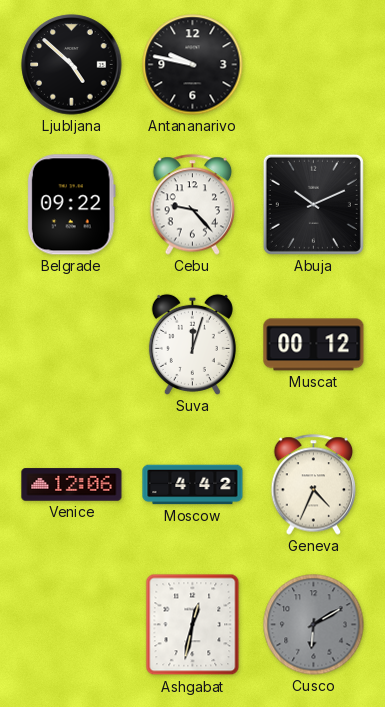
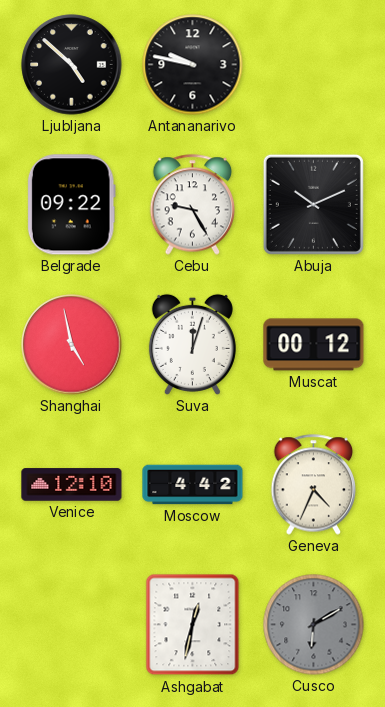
Cebu: 9:23 -> 9:25
Shanghai: none -> 4:58
Venice: 12:06 -> 12:10
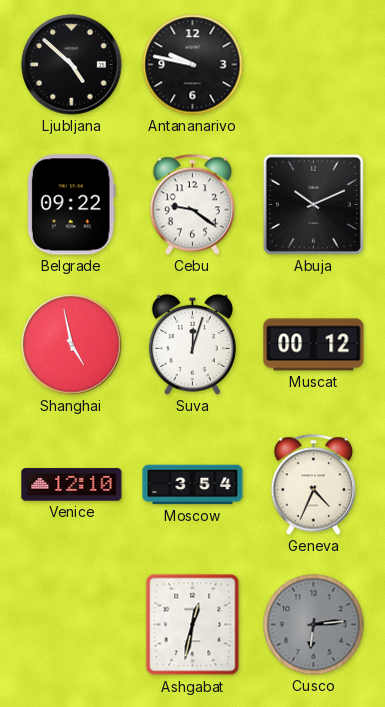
Cebu: 9:25 -> 9:21
Moscow: 4:42 -> 3:54
Cusco: 6:10 -> 6:14
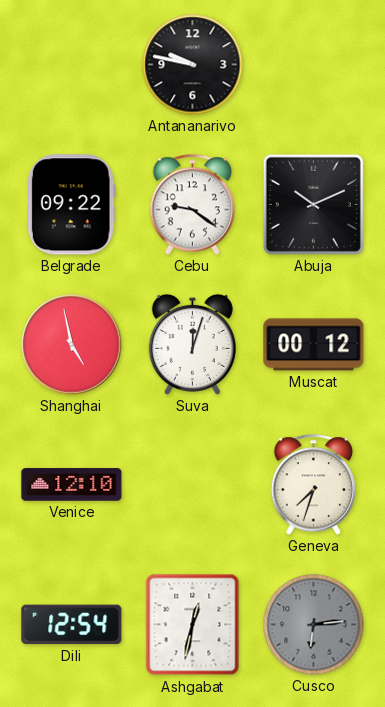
Ljubljana: 4:52 -> none
Moscow: 3:54 -> none
Geneva: 4:34 -> 7:33
Dili: none -> 12:54
